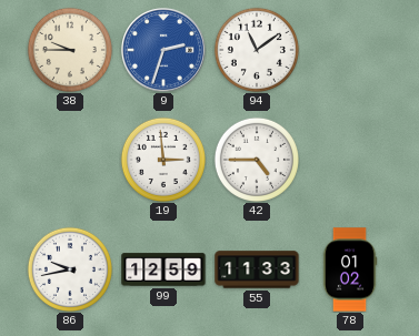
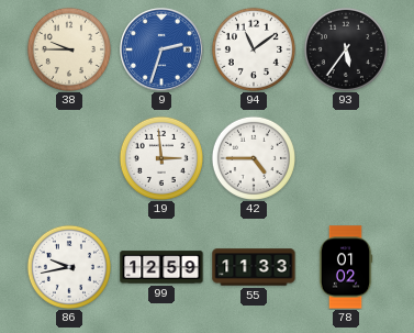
93: none -> 5:36
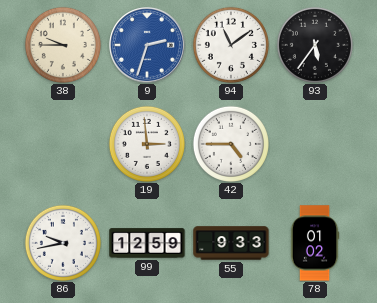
55: 11:33 -> 9:33
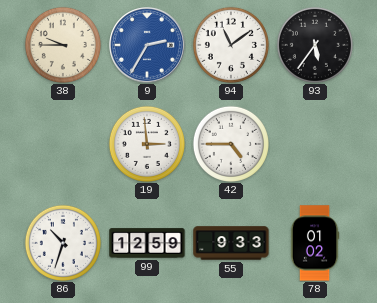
9: 2:33 -> 2:35
86: 9:43 -> 10:33
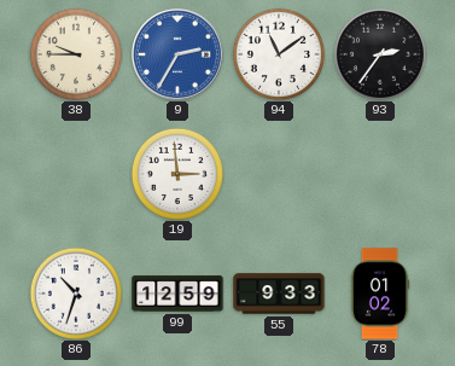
93: 5:36 -> 2:36
42: 4:45 -> none
